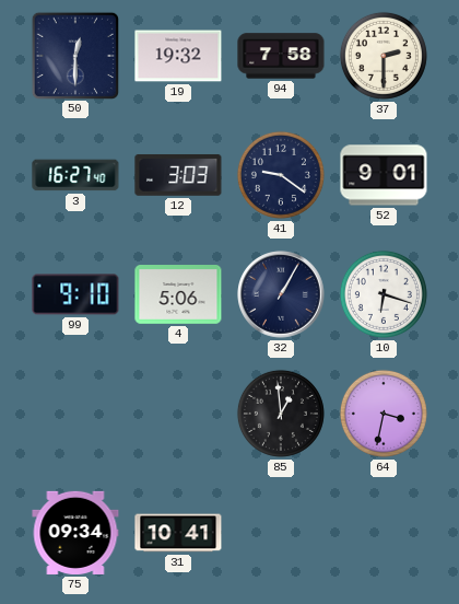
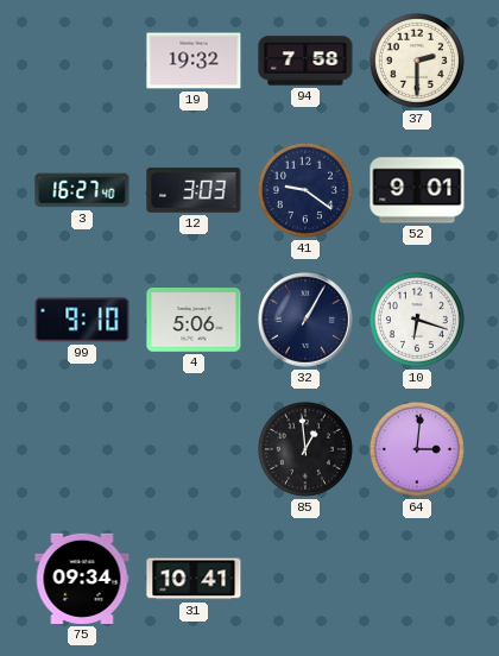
50: 12:30 -> none
64: 3:32 -> 3:01
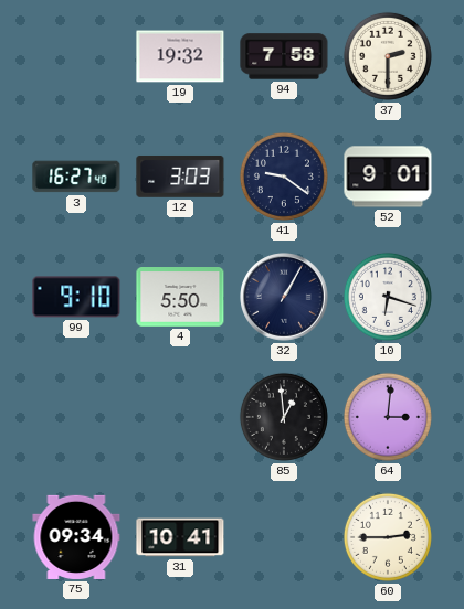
4: 5:06 -> 5:50
60: none -> 2:45
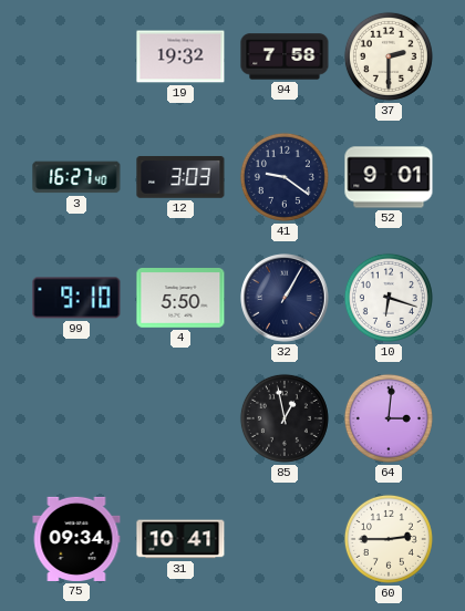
85: 12:59 -> 12:58
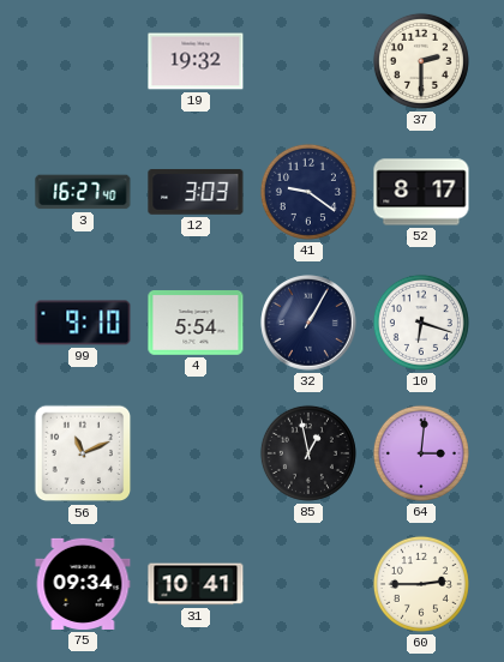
94: 7:58 -> none
52: 9:01 -> 8:17
4: 5:50 -> 5:54
56: none -> 11:11
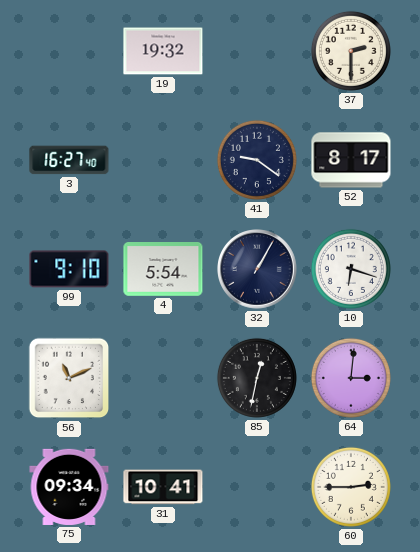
12: 3:03 -> none
85: 12:58 -> 12:32
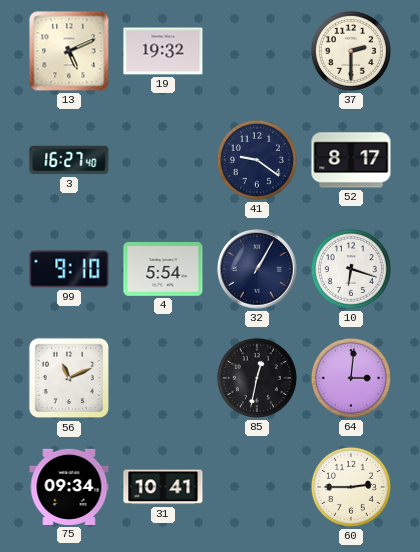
13: none -> 5:11
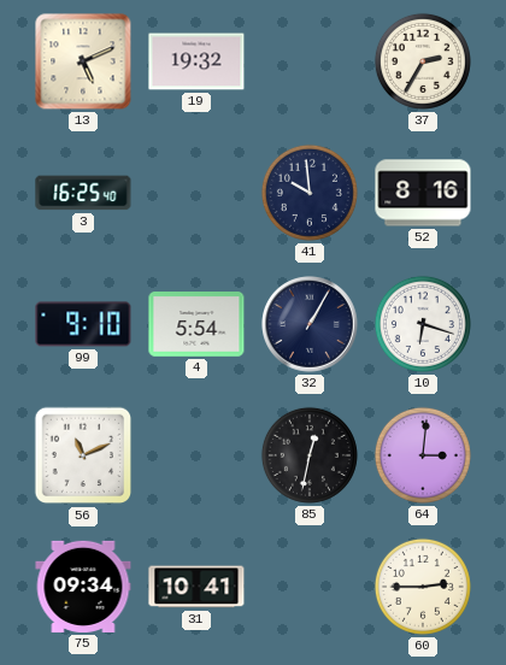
37: 2:30 -> 2:35
3: 16:27 -> 16:25
41: 9:21 -> 9:59
52: 8:17 -> 8:16
